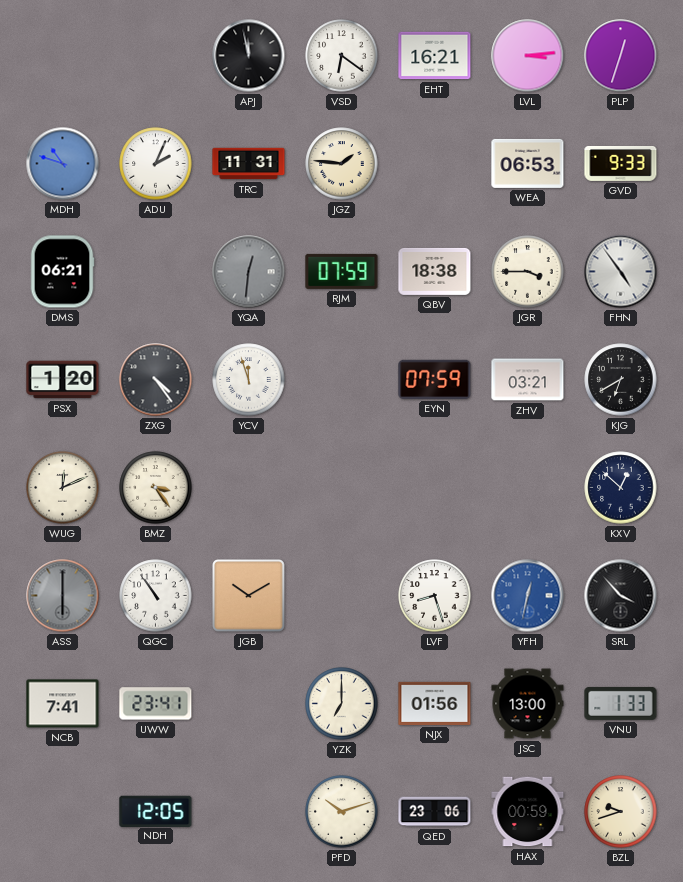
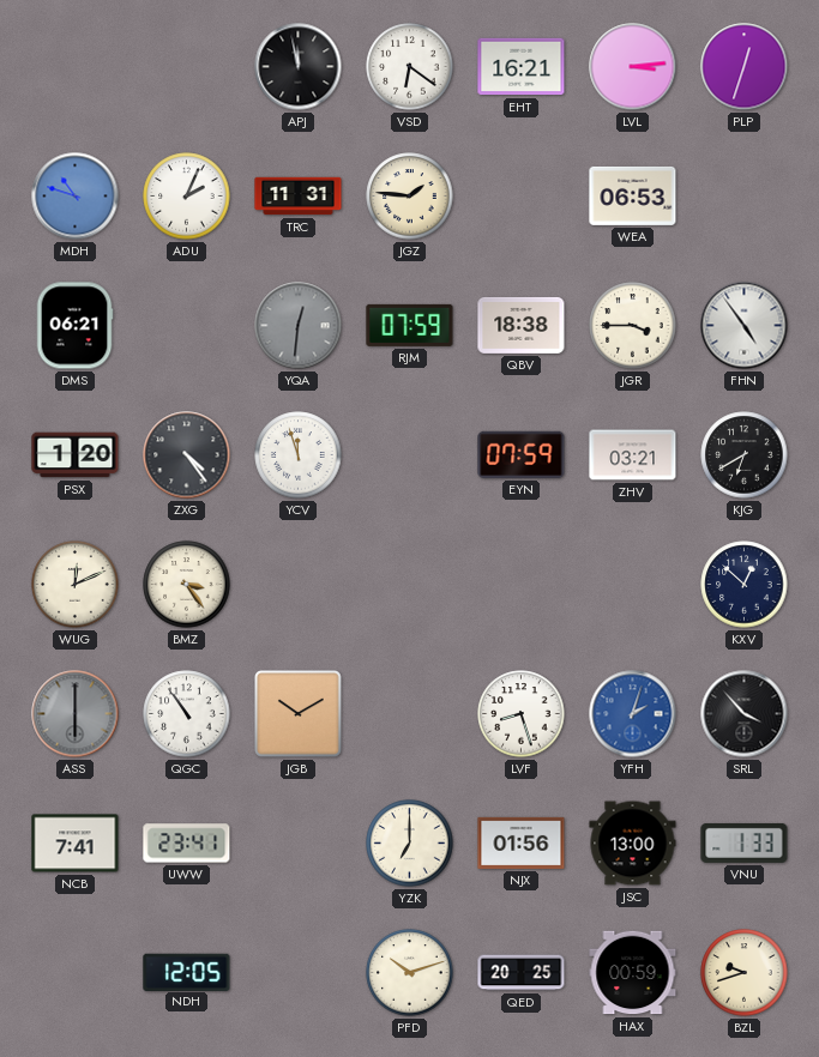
GVD: 9:33 -> none
YFH: 12:32 -> 2:03
QED: 23:06 -> 20:25
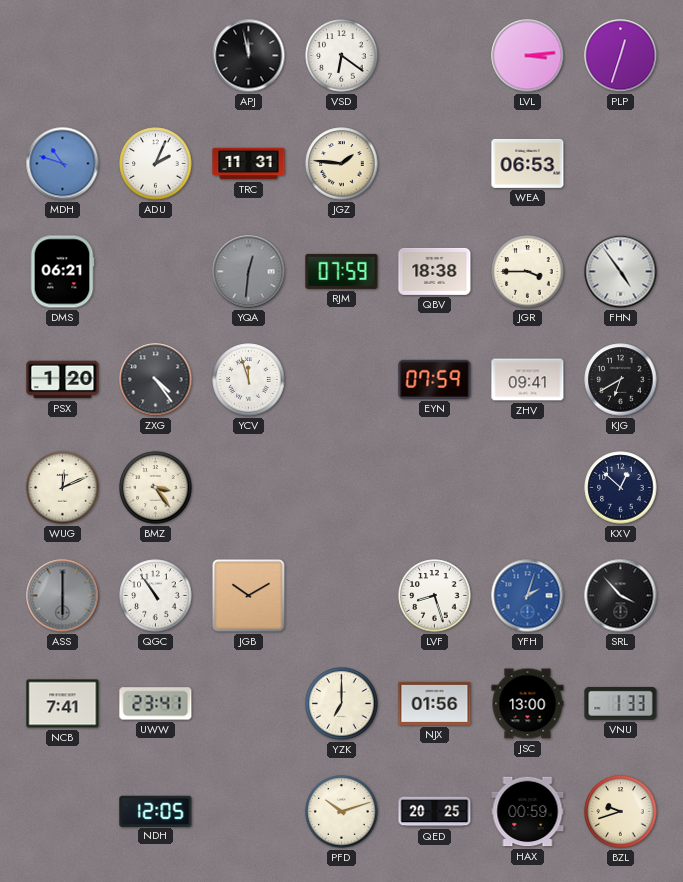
EHT: 16:21 -> none
ZHV: 03:21 -> 09:41
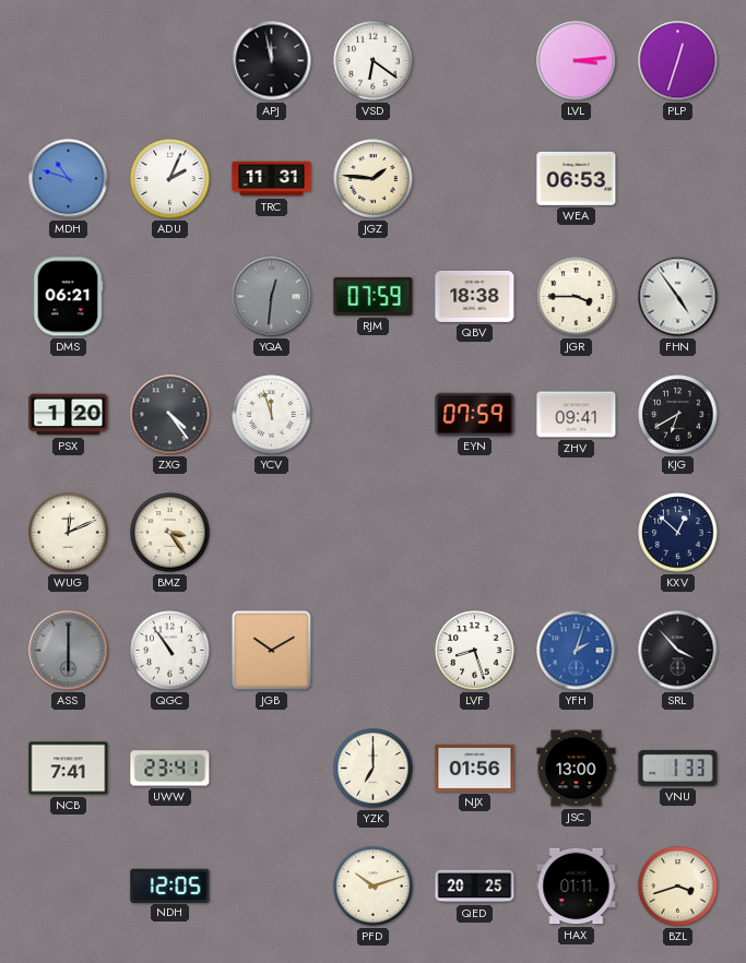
HAX: 00:59 -> 01:11
BZL: 9:42 -> 3:42
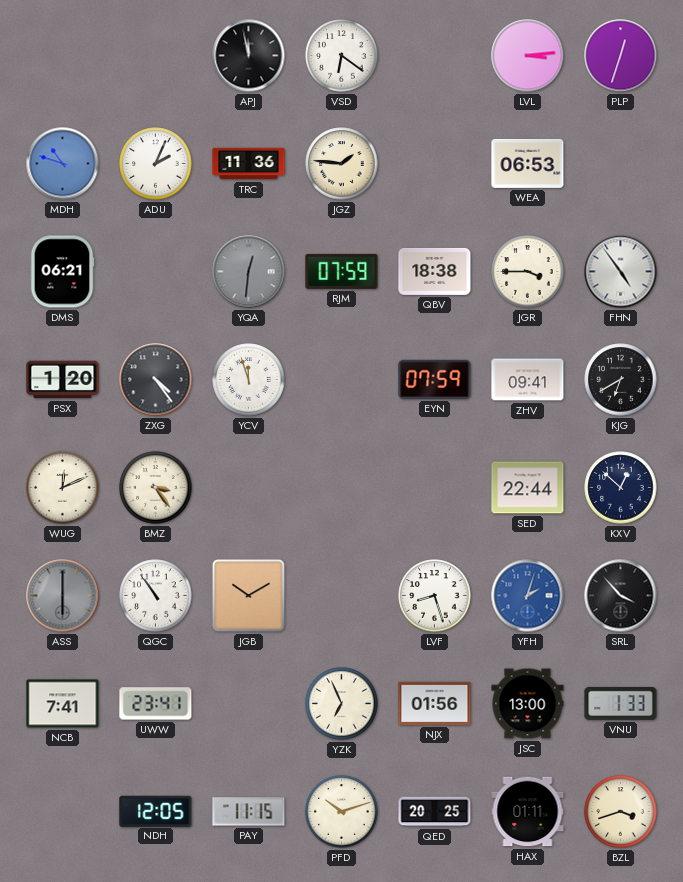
TRC: 11:31 -> 11:36
SED: none -> 22:44
YZK: 7:00 -> 6:56
PAY: none -> 11:15
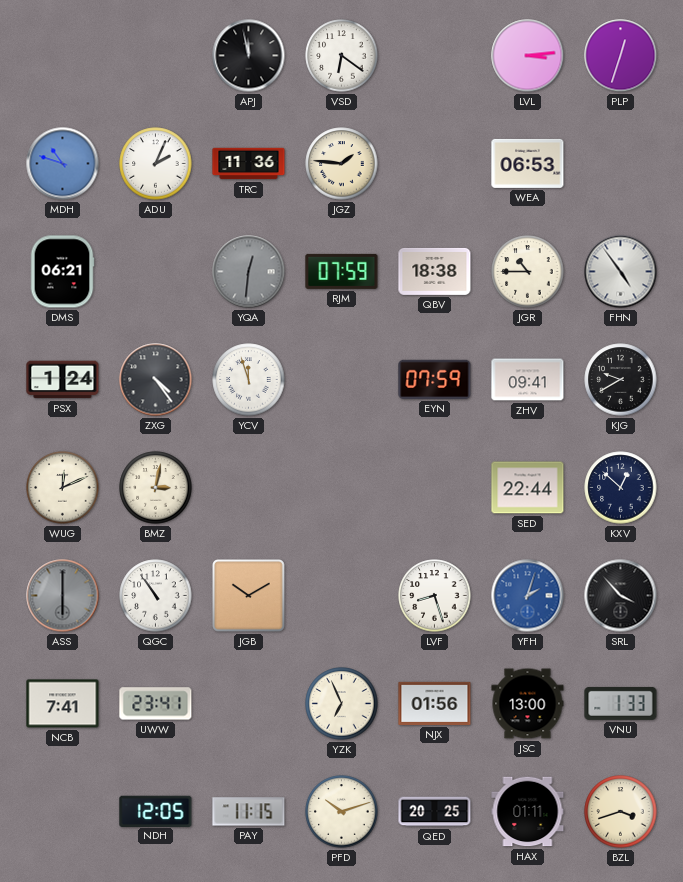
JGR: 3:45 -> 10:45
PSX: 1:20 -> 1:24
KJG: 6:40 -> 9:40
BMZ: 3:24 -> 3:02
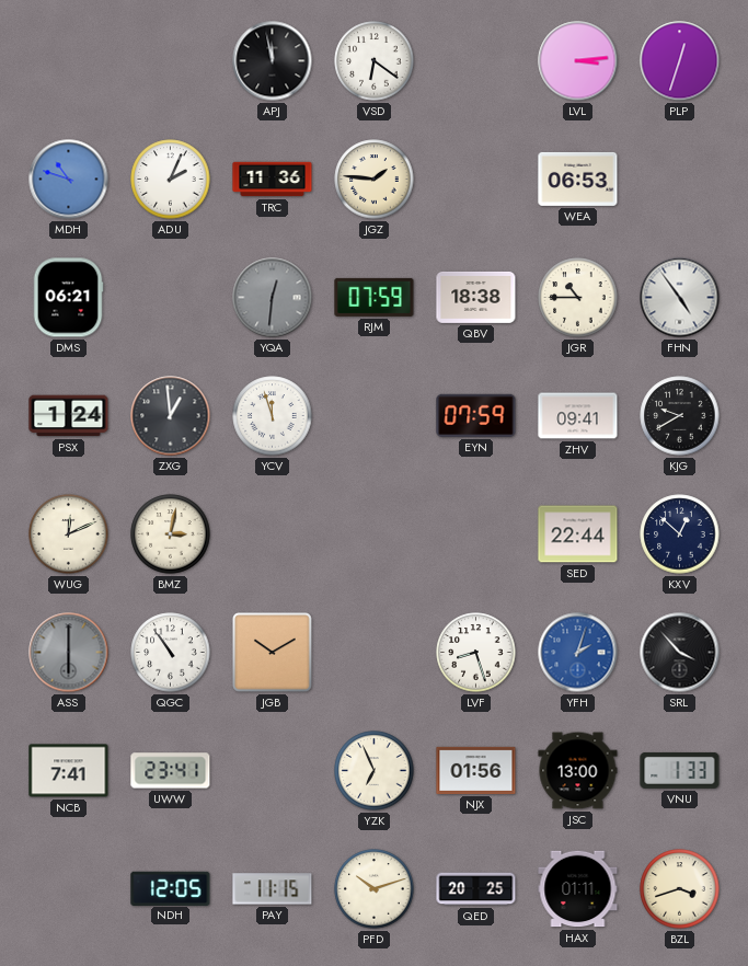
ZXG: 4:24 -> 12:59
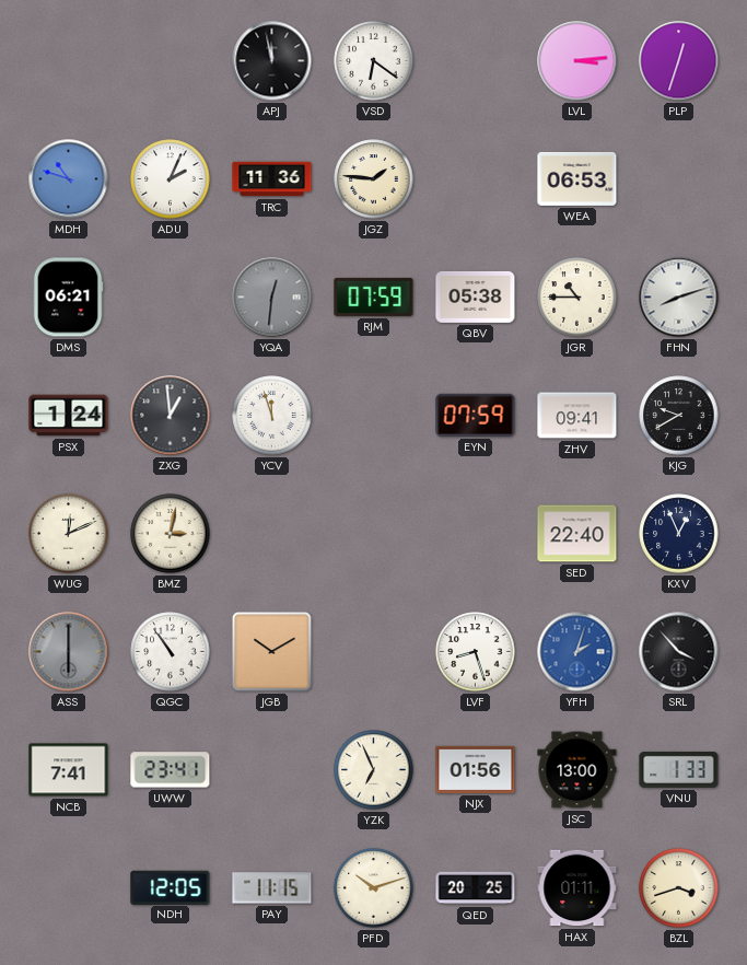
QBV: 18:38 -> 05:38
FHN: 4:54 -> 8:12
SED: 22:44 -> 22:40
KXV: 12:52 -> 12:56
